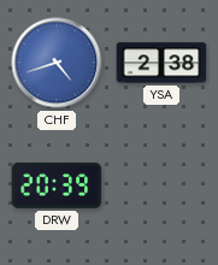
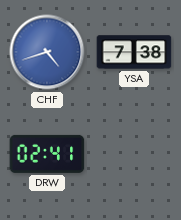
YSA: 2:38 -> 7:38
DRW: 20:39 -> 02:41
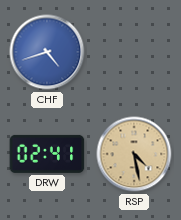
YSA: 7:38 -> none
RSP: none -> 4:28
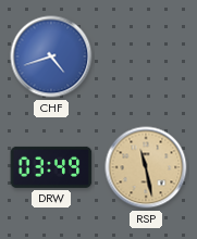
DRW: 02:41 -> 03:49
RSP: 4:28 -> 11:28
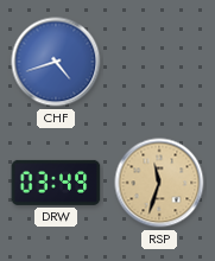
RSP: 11:28 -> 11:33
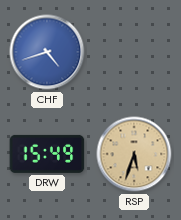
DRW: 03:49 -> 15:49
RSP: 11:33 -> 5:33
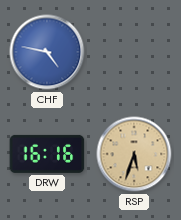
CHF: 4:42 -> 4:47
DRW: 15:49 -> 16:16
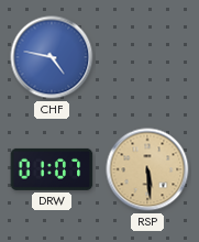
DRW: 16:16 -> 01:07
RSP: 5:33 -> 5:29
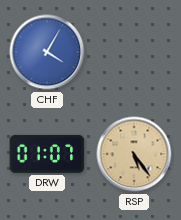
CHF: 4:47 -> 4:05
RSP: 5:29 -> 5:24
